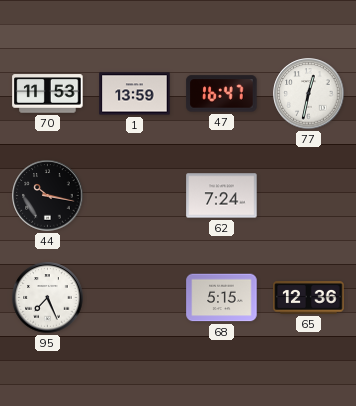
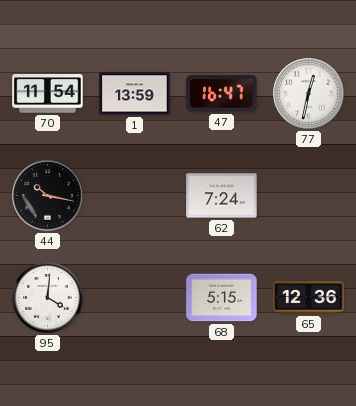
70: 11:53 -> 11:54
95: 7:26 -> 4:01
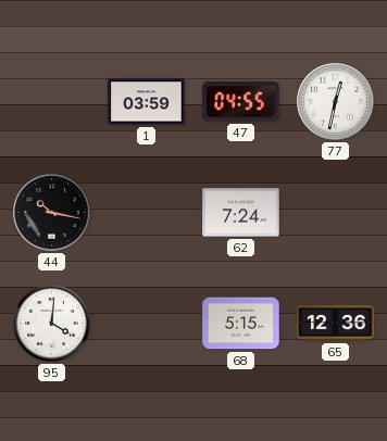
70: 11:54 -> none
1: 13:59 -> 03:59
47: 16:47 -> 04:55
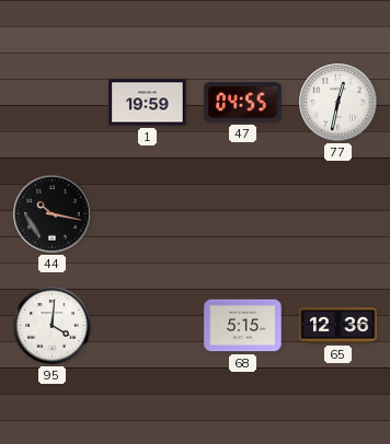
1: 03:59 -> 19:59
62: 7:24 -> none
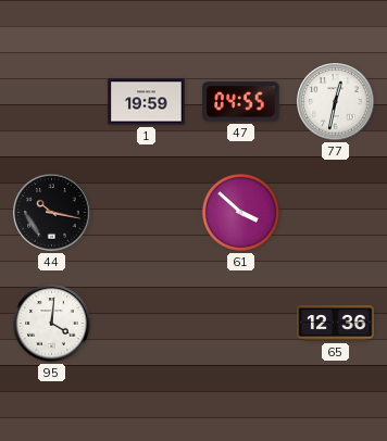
61: none -> 3:52
68: 5:15 -> none
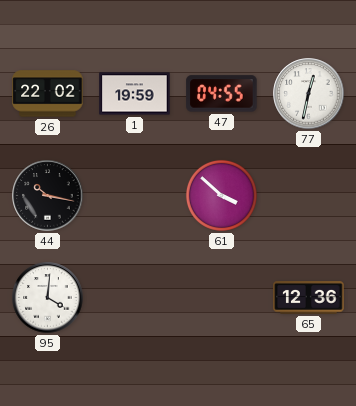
26: none -> 22:02
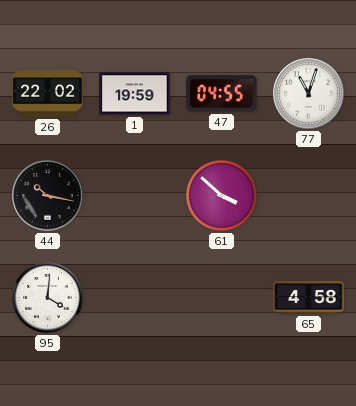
77: 12:32 -> 11:03
65: 12:36 -> 4:58
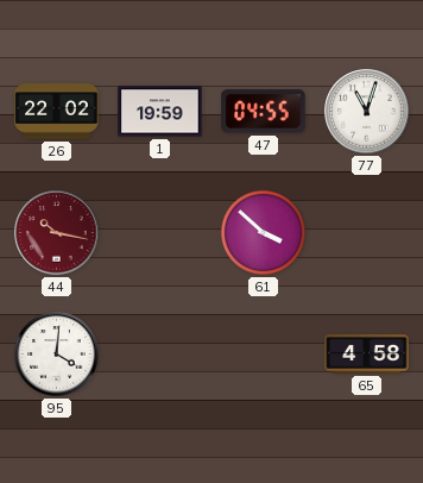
44 dial: black -> burgundy
